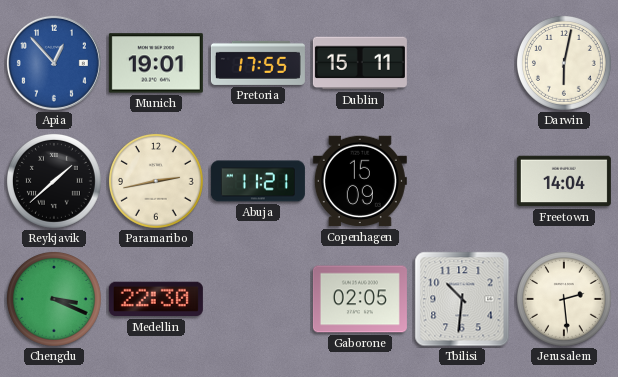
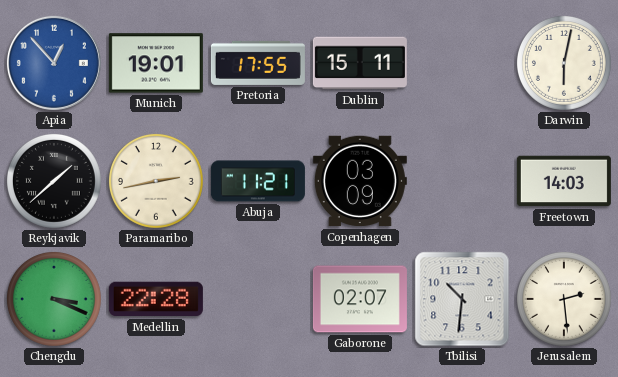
Copenhagen: 15:09 -> 03:09
Freetown: 14:04 -> 14:03
Medellin: 22:30 -> 22:28
Gaborone: 02:05 -> 02:07
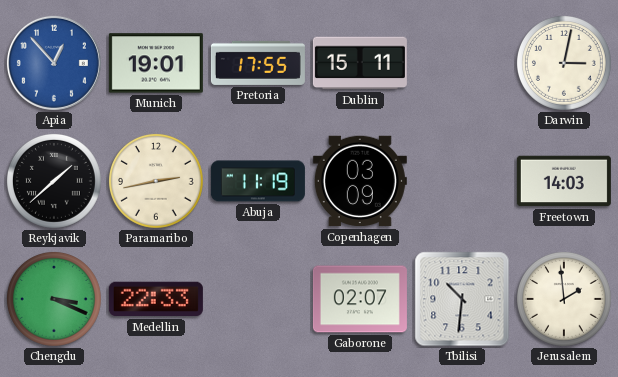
Darwin: 6:02 -> 3:02
Abuja: 11:21 -> 11:19
Medellin: 22:28 -> 22:33
Jerusalem: 2:29 -> 1:59
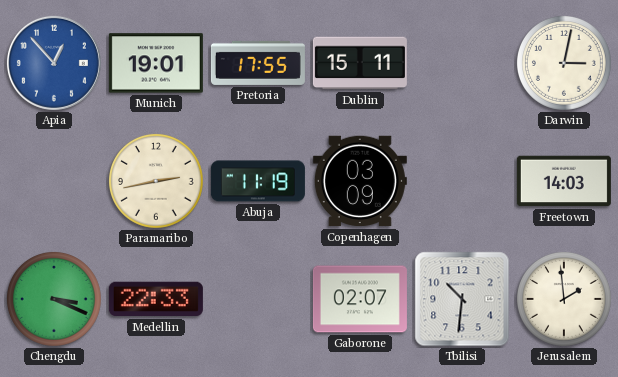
Reykjavik: 1:38 -> none
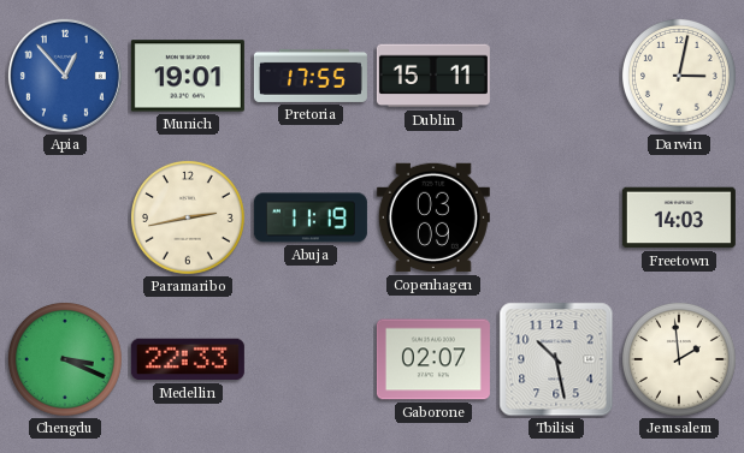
Tbilisi: 10:31 -> 10:28
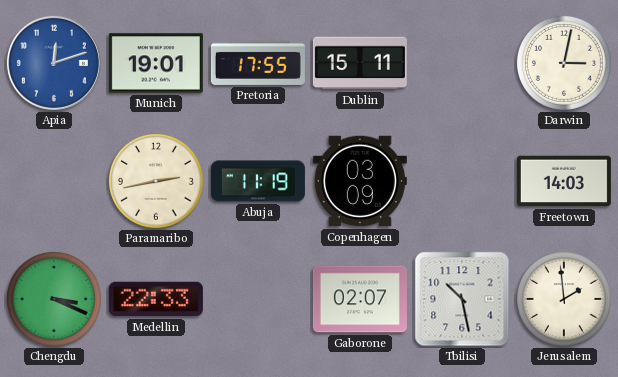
Apia: 12:53 -> 12:12
